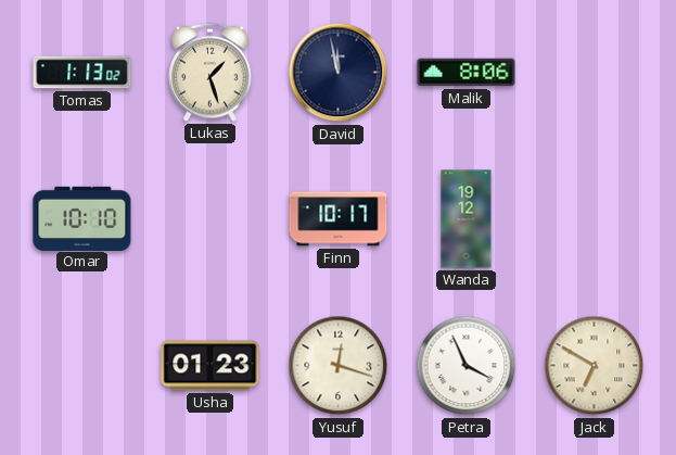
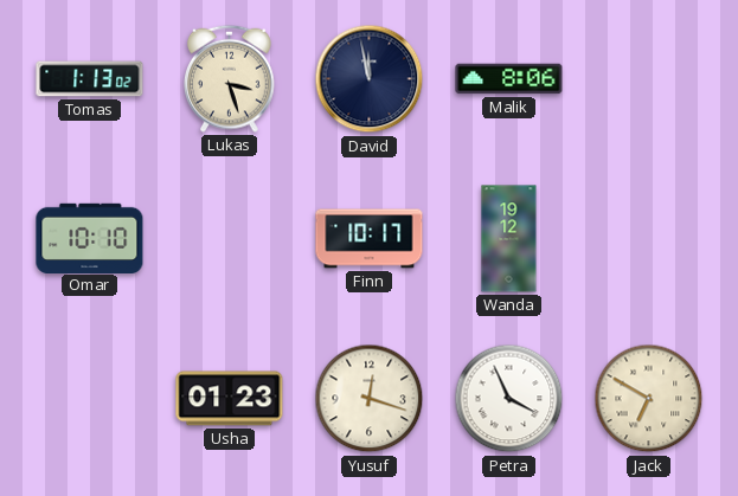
Lukas: 1:27 -> 3:27
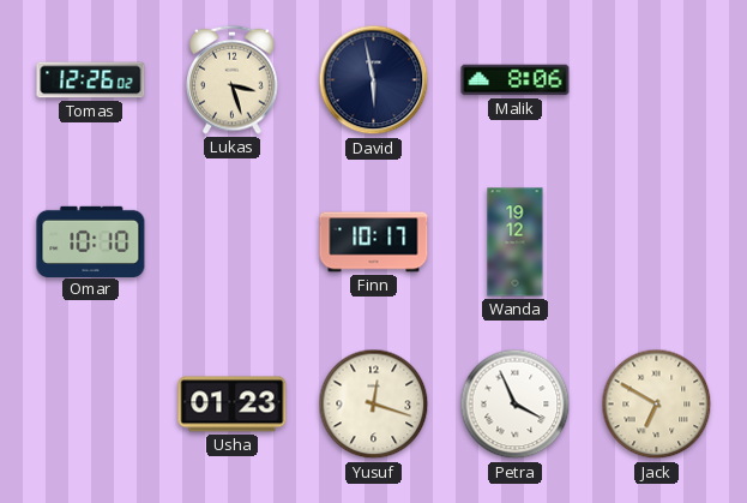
Tomas: 1:13 -> 12:26
David: 11:58 -> 5:58
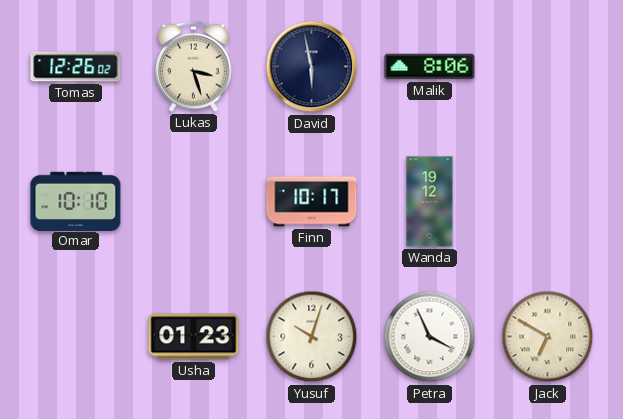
Yusuf: 12:18 -> 10:03
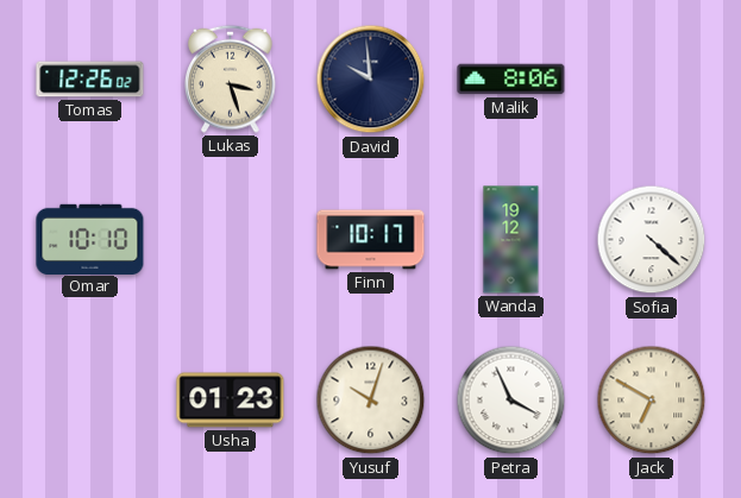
David: 5:58 -> 9:59
Sofia: none -> 4:22
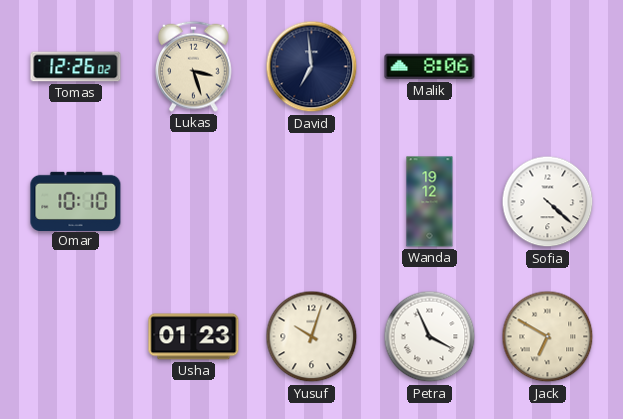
David: 9:59 -> 6:59
Finn: 10:17 -> none
